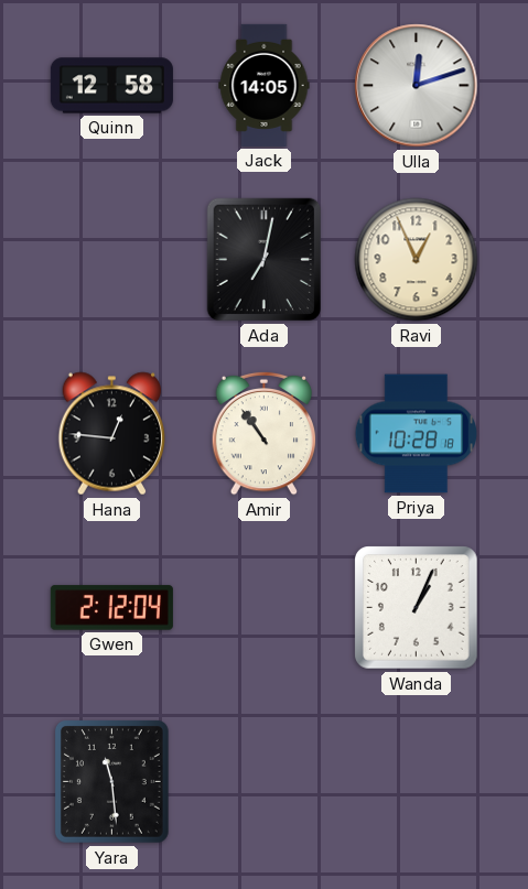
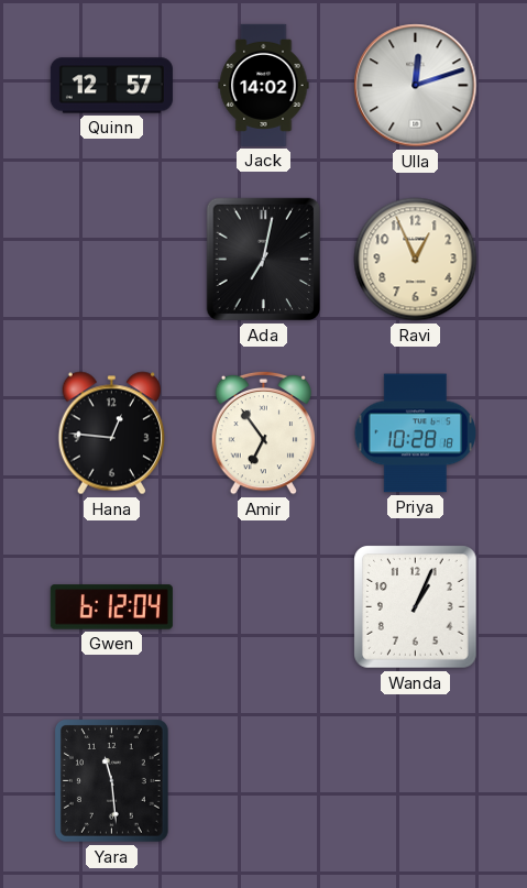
Quinn: 12:58 -> 12:57
Jack: 14:05 -> 14:02
Amir: 10:54 -> 6:54
Gwen: 2:12 -> 6:12
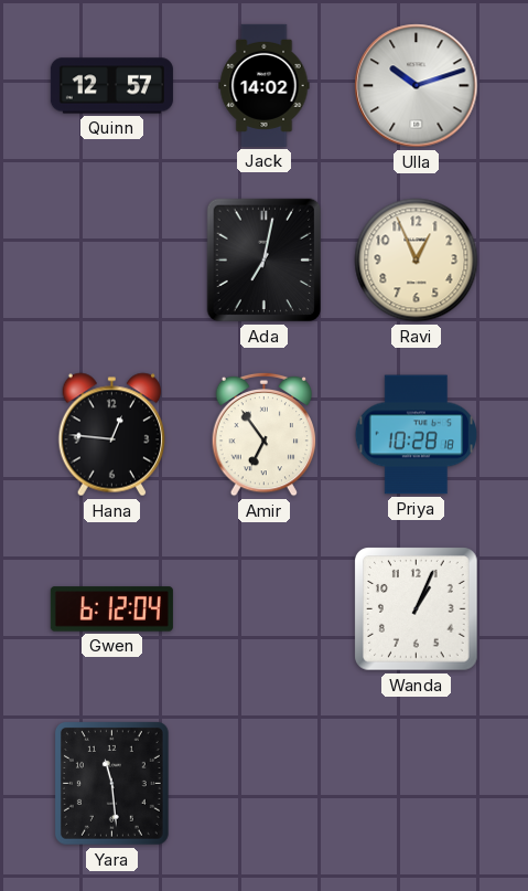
Ulla: 12:12 -> 10:12
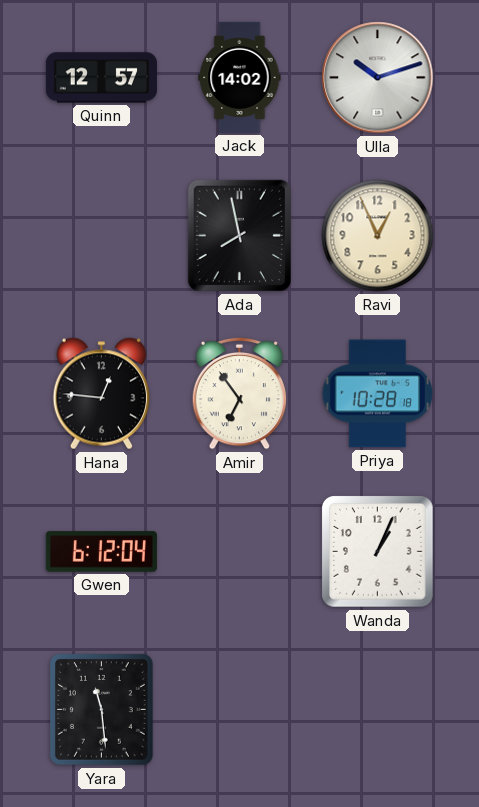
Ada: 7:02 -> 7:58
